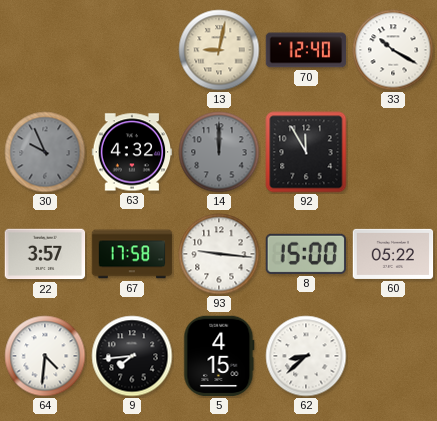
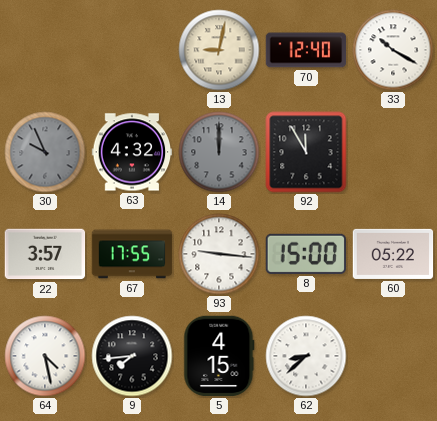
67: 17:58 -> 17:55
64: 4:31 -> 4:28
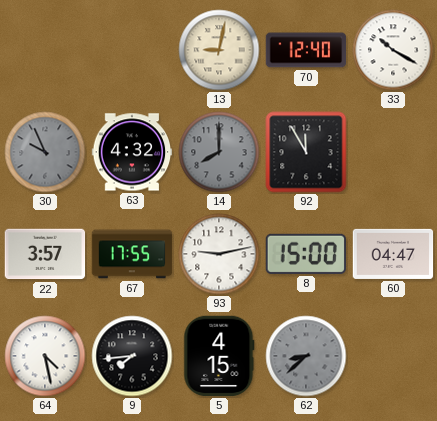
14: 12:00 -> 8:00
93: 9:16 -> 9:13
60: 05:22 -> 04:47
62 dial: white -> grey
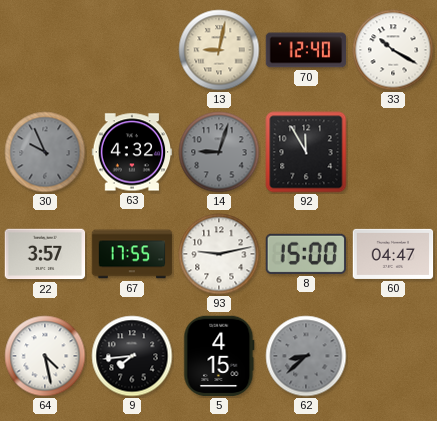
14: 8:00 -> 9:03
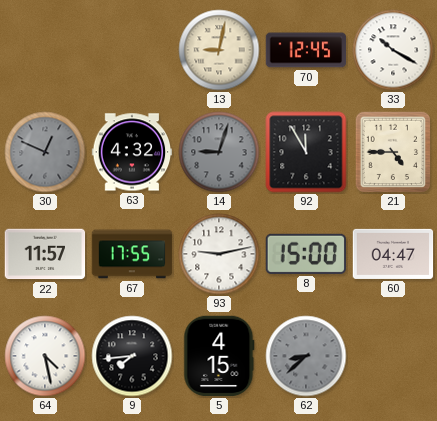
70: 12:40 -> 12:45
30: 9:56 -> 12:49
21: none -> 4:45
22: 3:57 -> 11:57
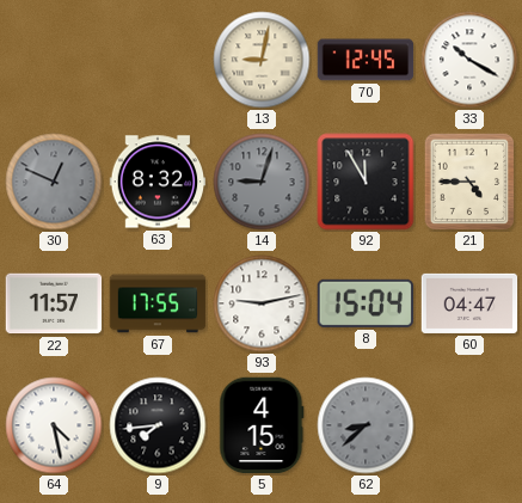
63: 4:32 -> 8:32
8: 15:00 -> 15:04
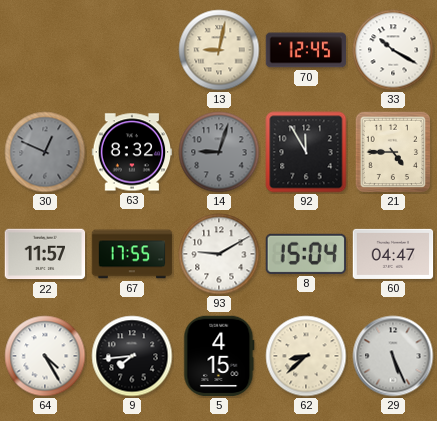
93: 9:13 -> 9:10
64: 4:28 -> 4:25
62 dial: grey -> cream
29: none -> 5:26
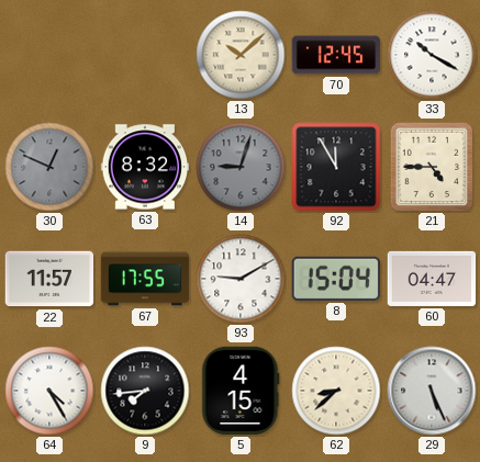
13: 9:02 -> 10:08
